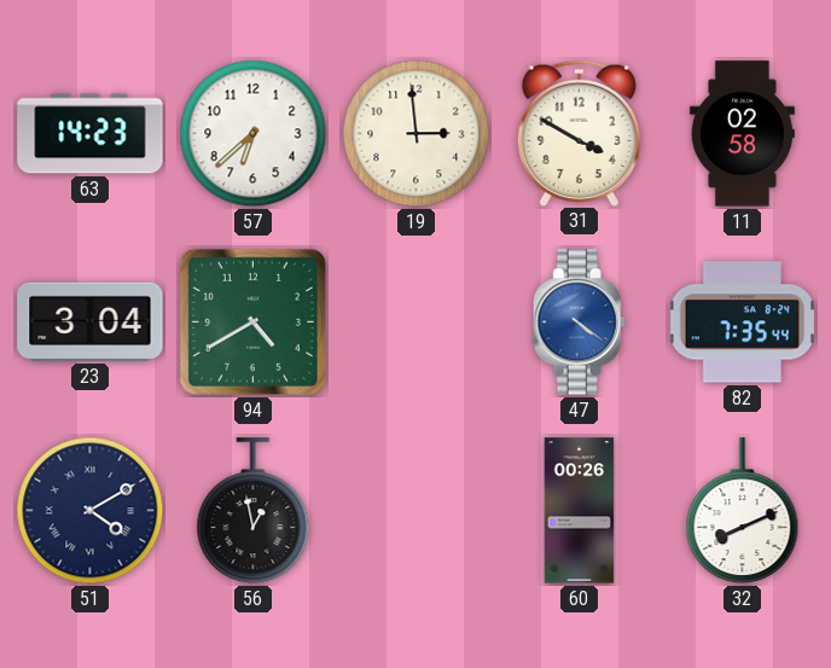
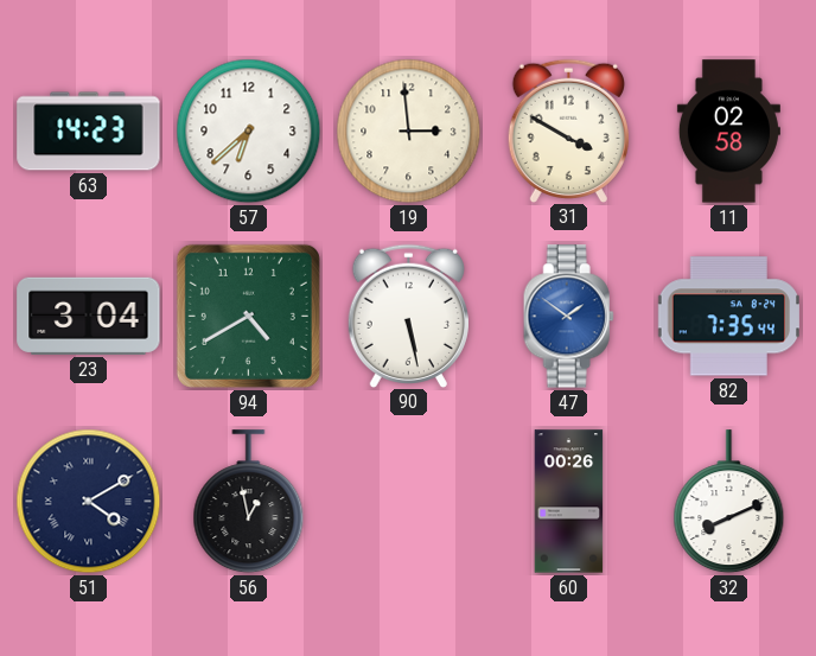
90: none -> 5:28
47: 4:21 -> 1:51
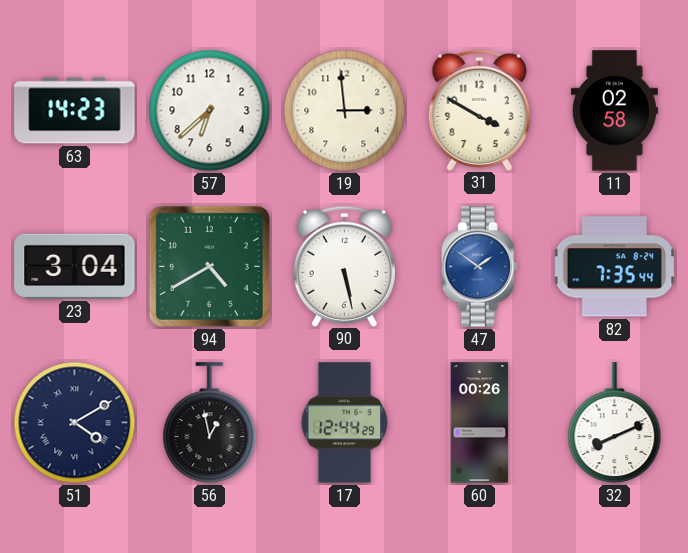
17: none -> 12:44
